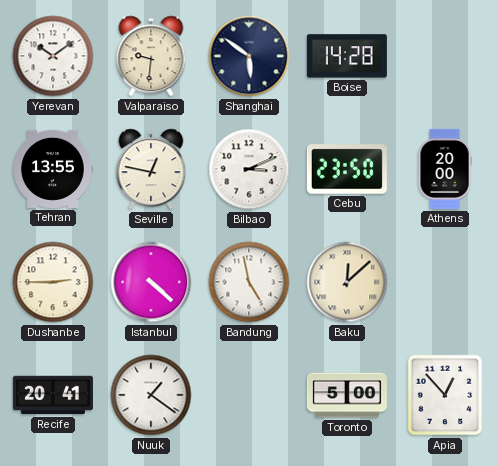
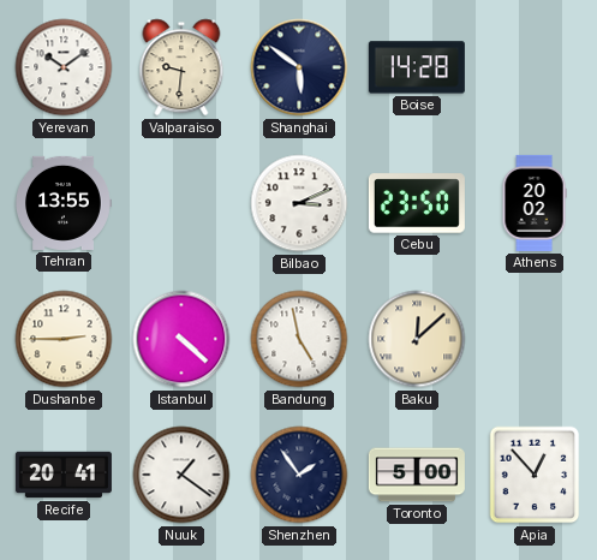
Seville: 12:47 -> none
Athens: 20:00 -> 20:02
Shenzhen: none -> 1:54
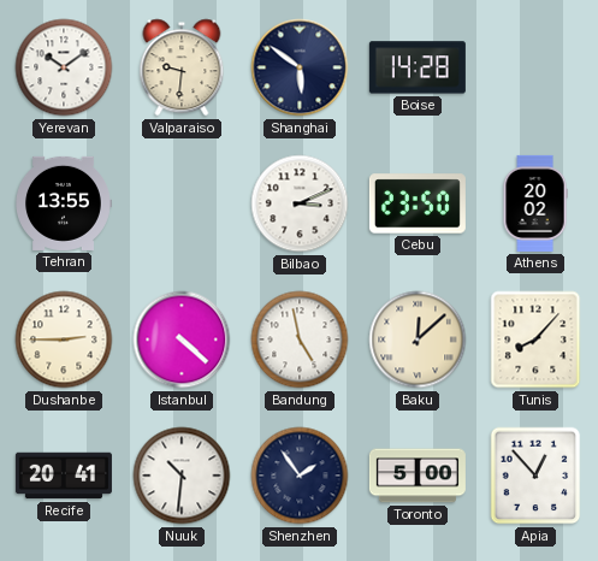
Tunis: none -> 8:07
Nuuk: 1:21 -> 10:31
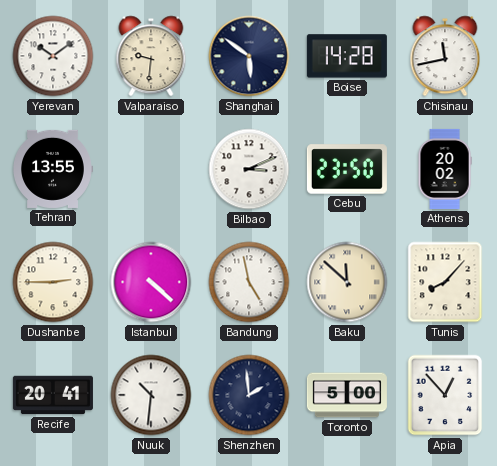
Chisinau: none -> 11:43
Baku: 12:08 -> 11:52
Shenzhen: 1:54 -> 1:59
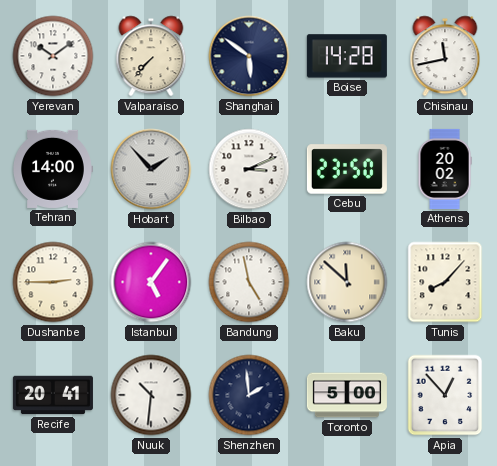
Valparaiso: 9:31 -> 7:37
Tehran: 13:55 -> 14:00
Hobart: none -> 1:53
Istanbul: 4:22 -> 5:06
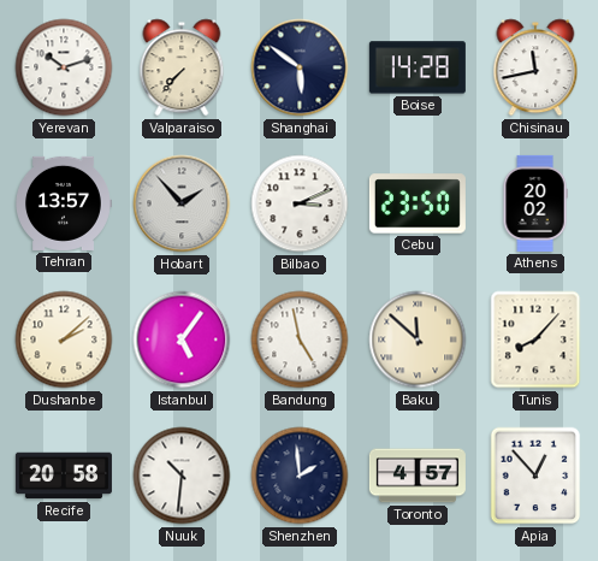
Yerevan: 10:09 -> 10:12
Tehran: 14:00 -> 13:57
Dushanbe: 2:45 -> 2:08
Recife: 20:41 -> 20:58
Toronto: 5:00 -> 4:57
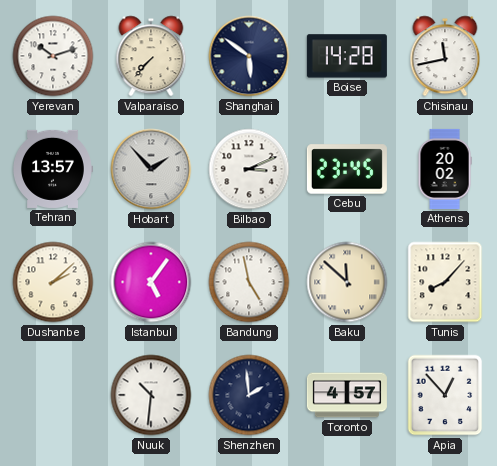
Cebu: 23:50 -> 23:45
Recife: 20:58 -> none
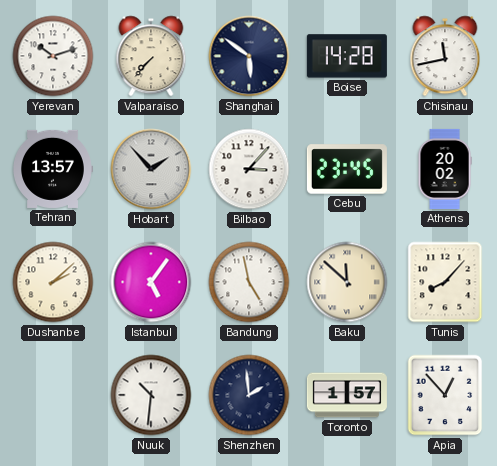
Bilbao: 3:11 -> 3:07
Toronto: 4:57 -> 1:57
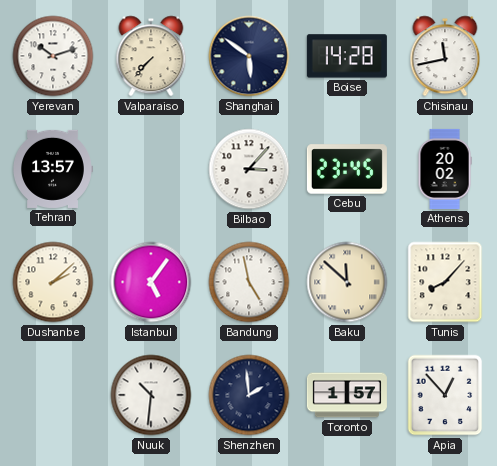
Hobart: 1:53 -> none
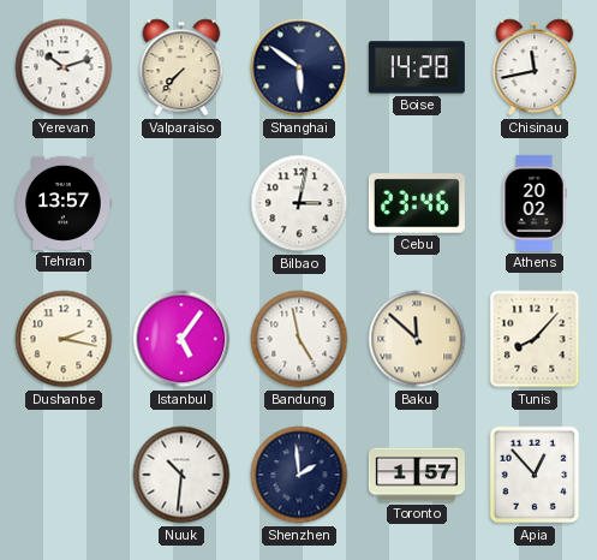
Bilbao: 3:07 -> 3:02
Cebu: 23:45 -> 23:46
Dushanbe: 2:08 -> 2:17
